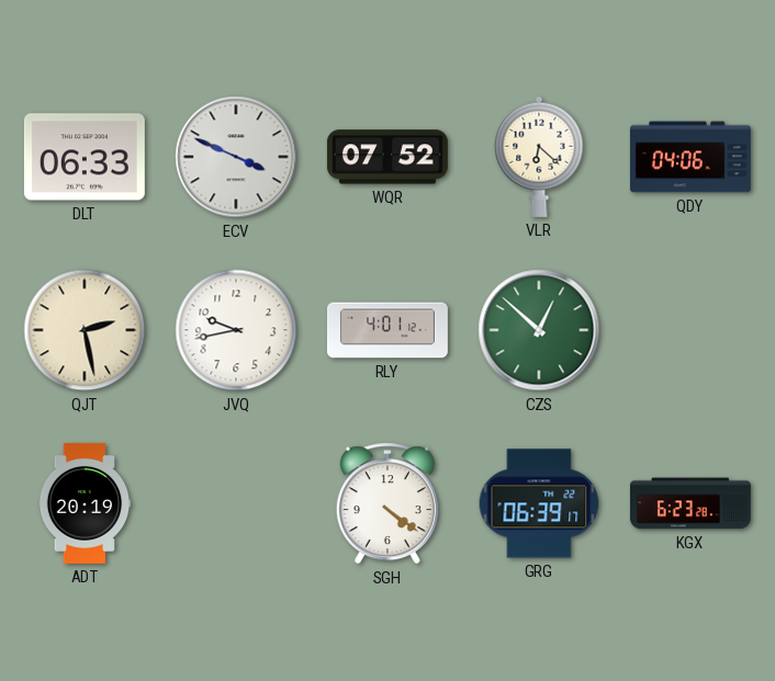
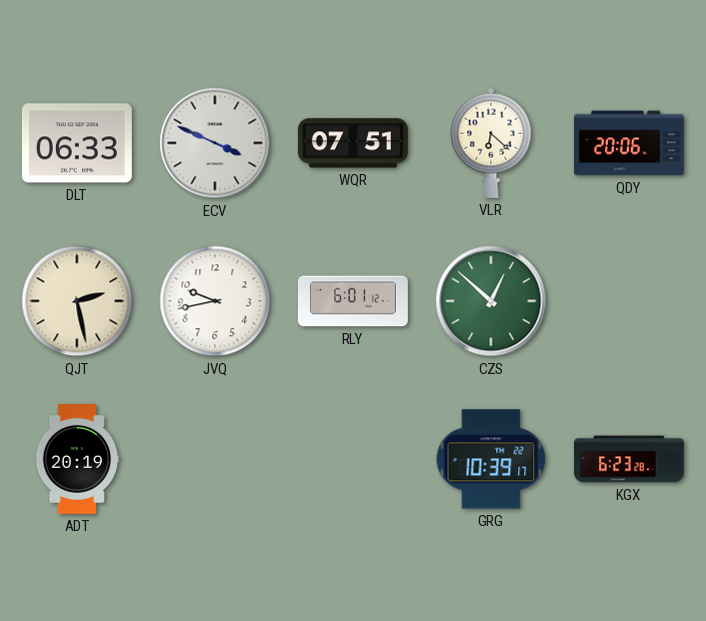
WQR: 07:52 -> 07:51
QDY: 04:06 -> 20:06
RLY: 4:01 -> 6:01
SGH: 4:21 -> none
GRG: 06:39 -> 10:39
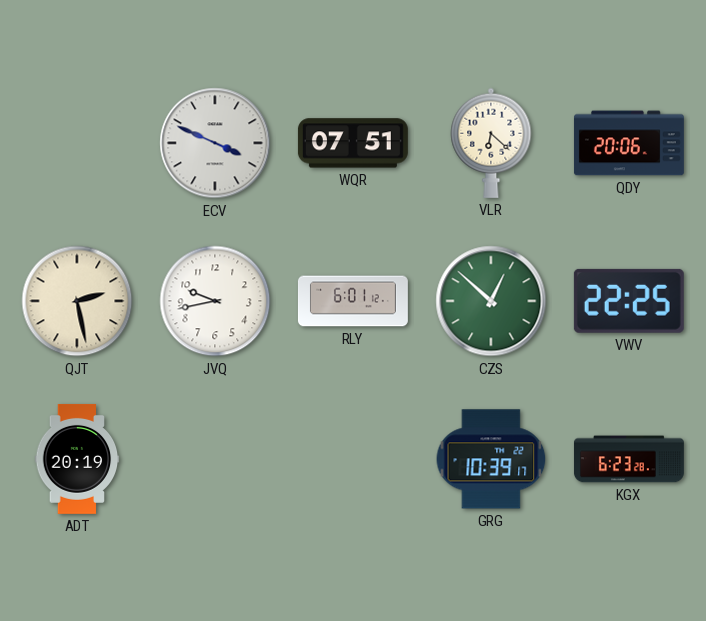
DLT: 06:33 -> none
VWV: none -> 22:25
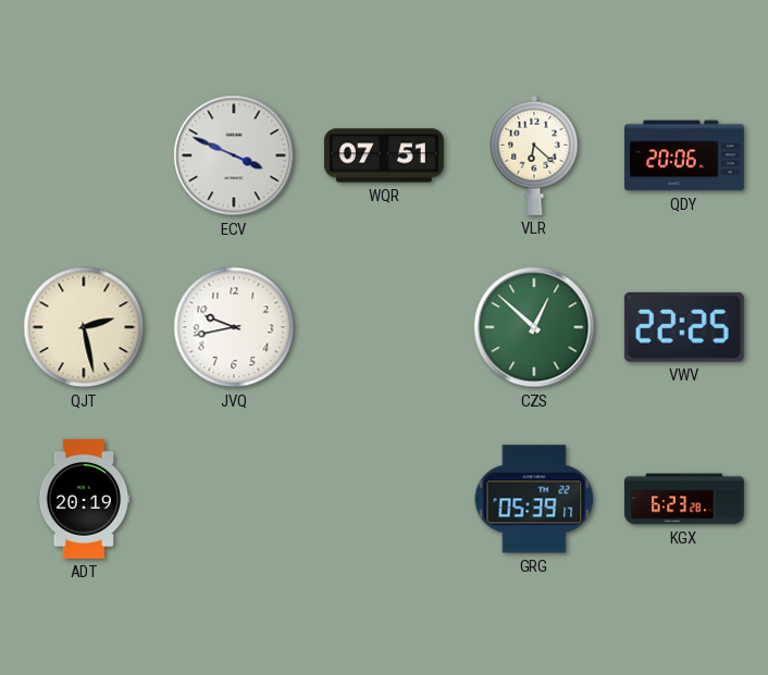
RLY: 6:01 -> none
GRG: 10:39 -> 05:39
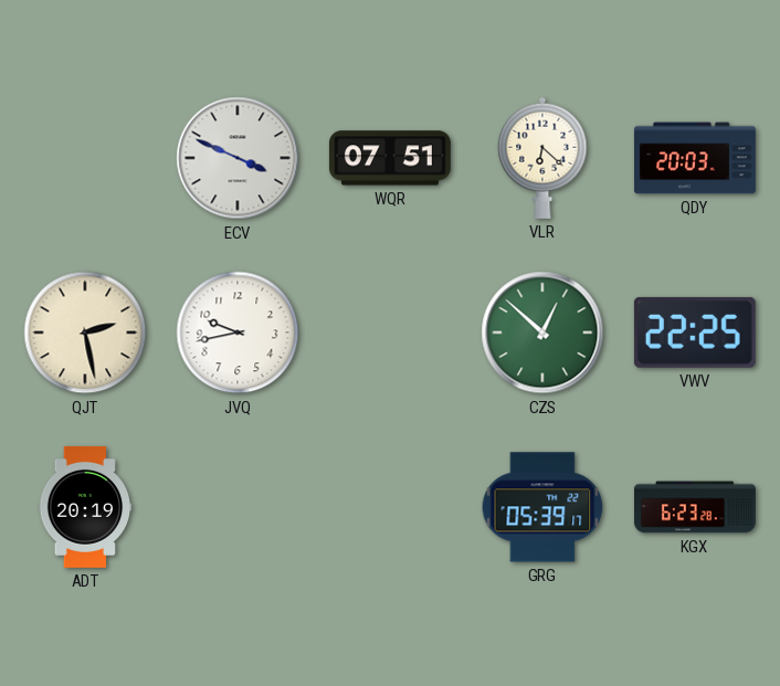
QDY: 20:06 -> 20:03
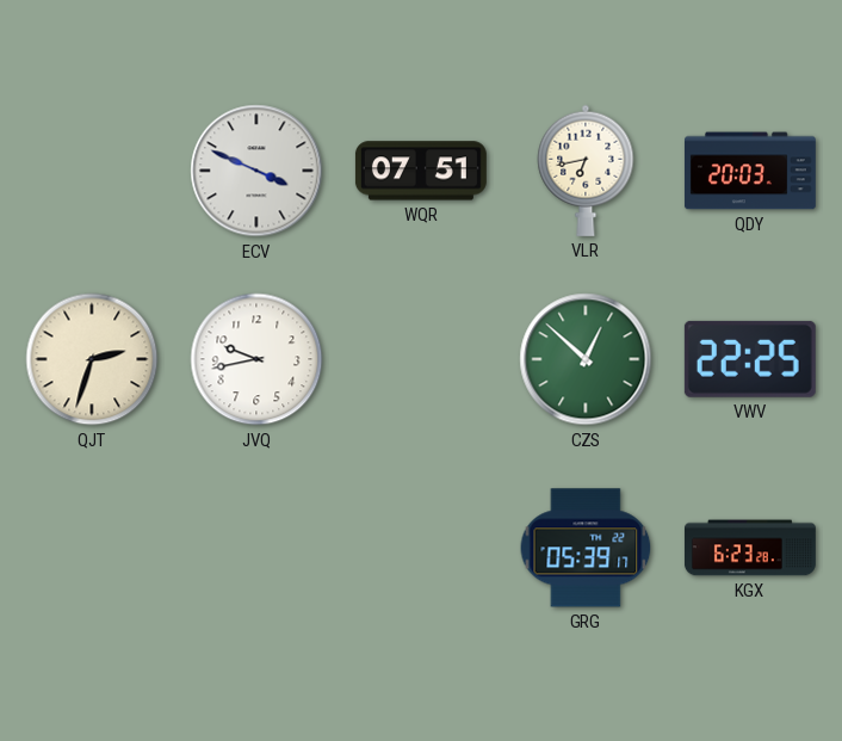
VLR: 6:22 -> 6:43
QJT: 2:28 -> 2:33
ADT: 20:19 -> none
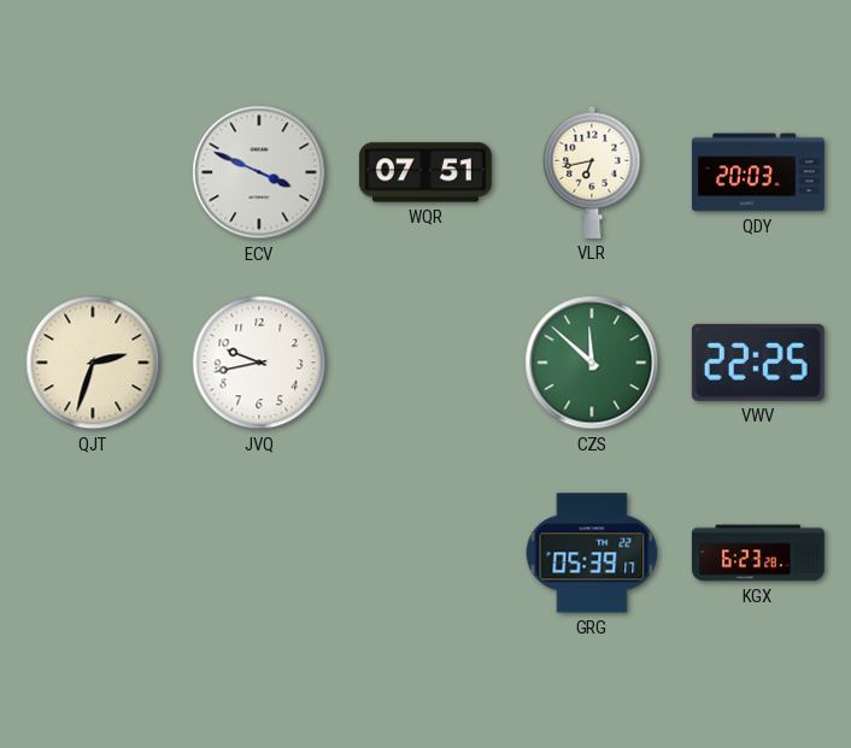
CZS: 12:52 -> 11:52
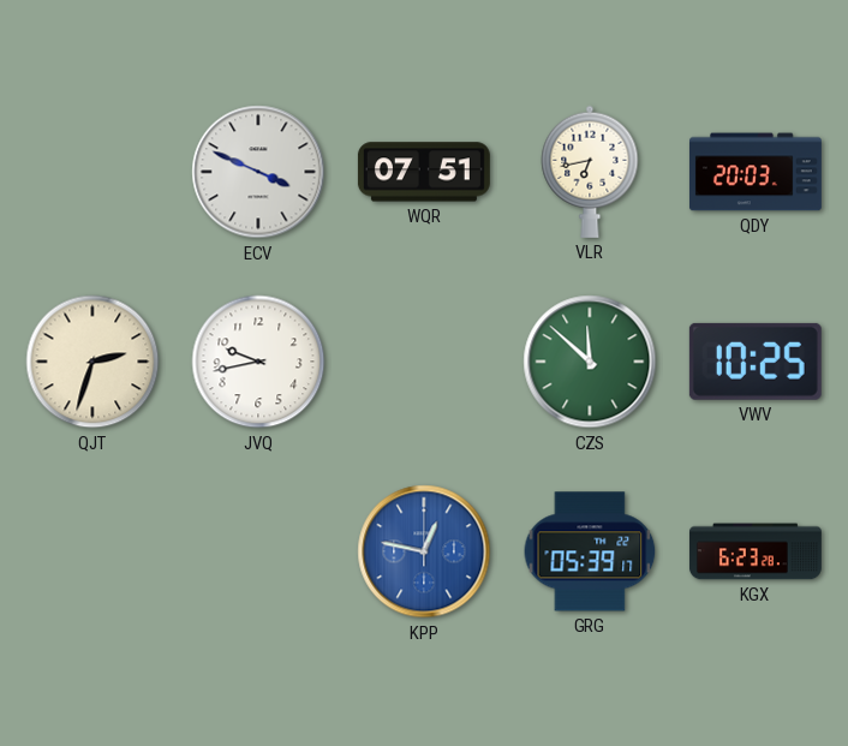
VWV: 22:25 -> 10:25
KPP: none -> 12:47
